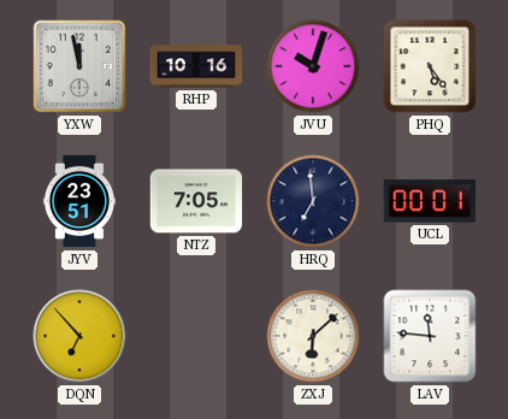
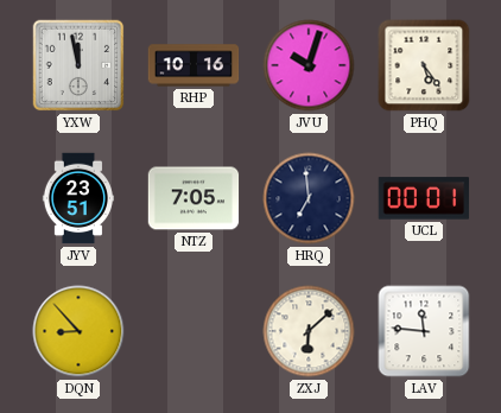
DQN: 6:53 -> 8:53
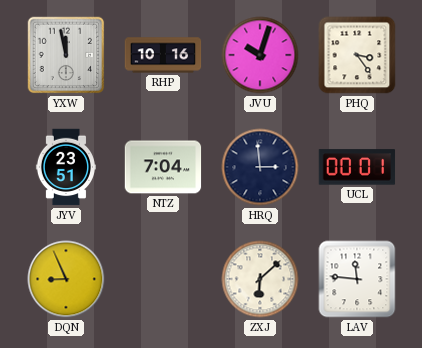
PHQ: 5:24 -> 3:24
NTZ: 7:05 -> 7:04
HRQ: 6:59 -> 2:59
DQN: 8:53 -> 8:56
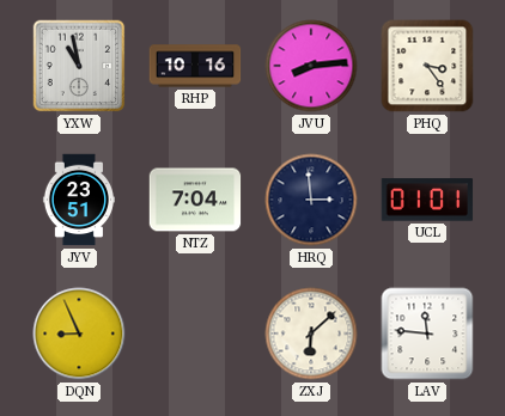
YXW: 11:58 -> 10:58
JVU: 10:03 -> 8:14
UCL: 00:01 -> 01:01
